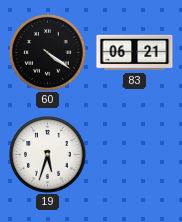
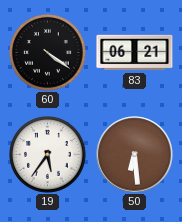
19: 5:33 -> 5:36
50: none -> 6:29
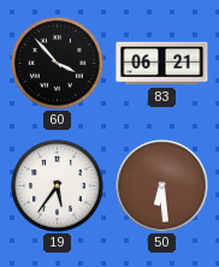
60: 4:21 -> 3:53
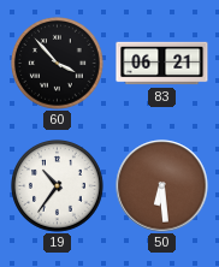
19: 5:36 -> 10:36
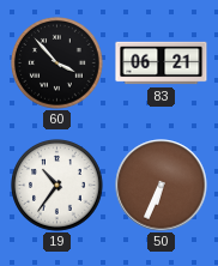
50: 6:29 -> 6:34
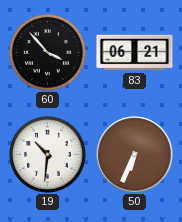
19: 10:36 -> 10:31
